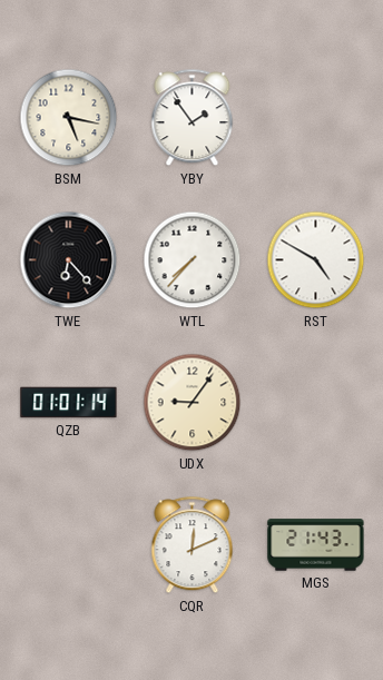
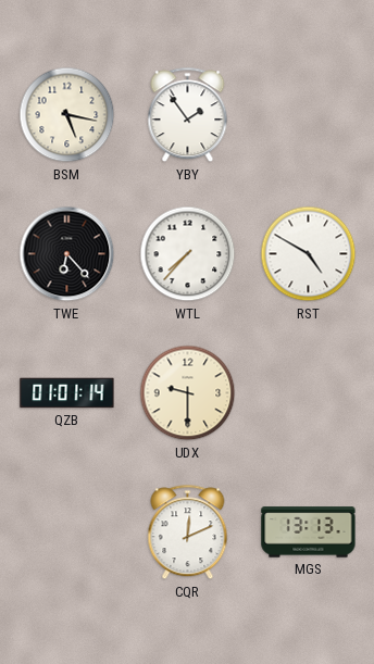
UDX: 9:06 -> 9:30
MGS: 21:43 -> 13:13
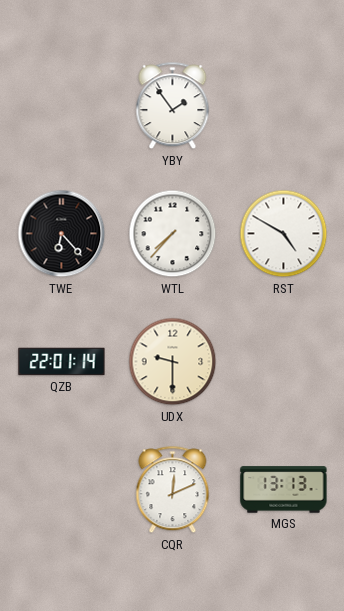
BSM: 5:17 -> none
QZB: 01:01 -> 22:01
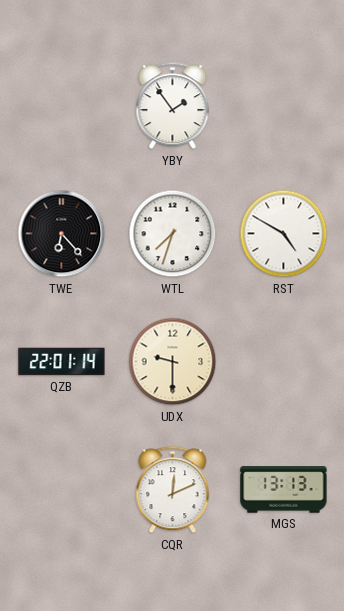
WTL: 7:37 -> 7:33
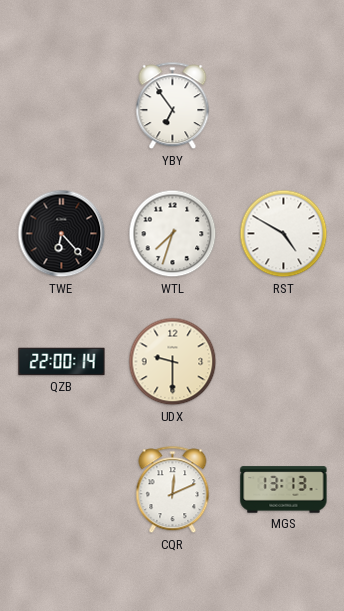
YBY: 1:54 -> 6:54
QZB: 22:01 -> 22:00
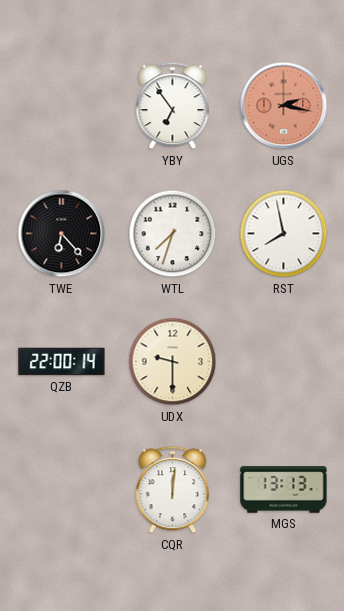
UGS: none -> 2:17
RST: 4:50 -> 7:58
CQR: 12:11 -> 12:01
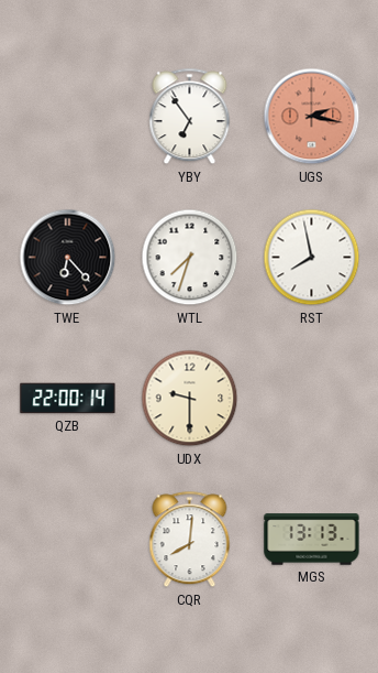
CQR: 12:01 -> 8:01
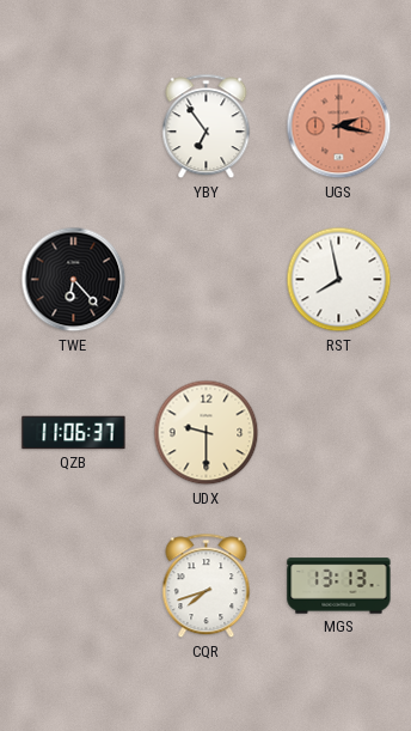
WTL: 7:33 -> none
QZB: 22:00 -> 11:06
CQR: 8:01 -> 7:42
